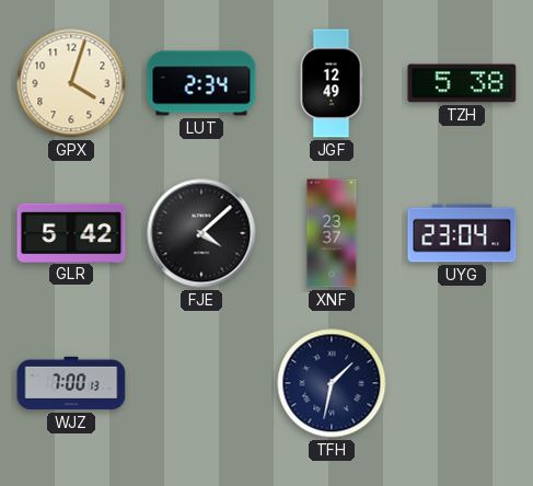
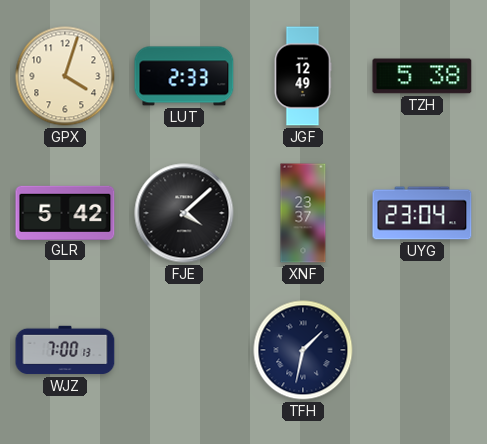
LUT: 2:34 -> 2:33
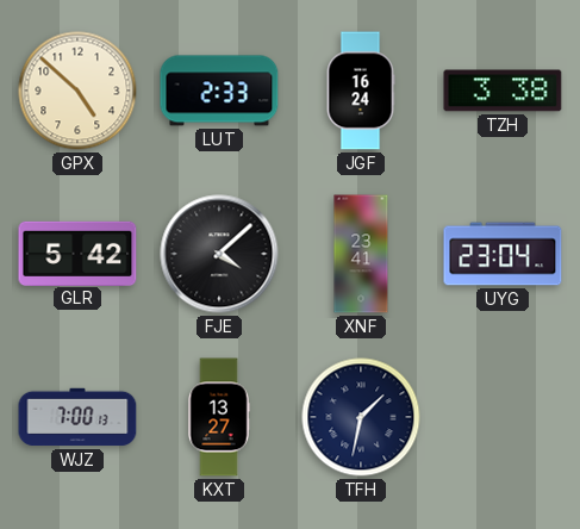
GPX: 4:03 -> 4:52
JGF: 12:49 -> 16:24
TZH: 5:38 -> 3:38
XNF: 23:37 -> 23:41
KXT: none -> 13:27
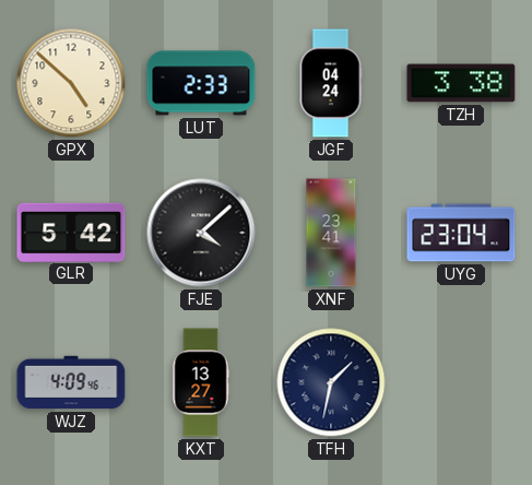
JGF: 16:24 -> 04:24
WJZ: 7:00 -> 4:09
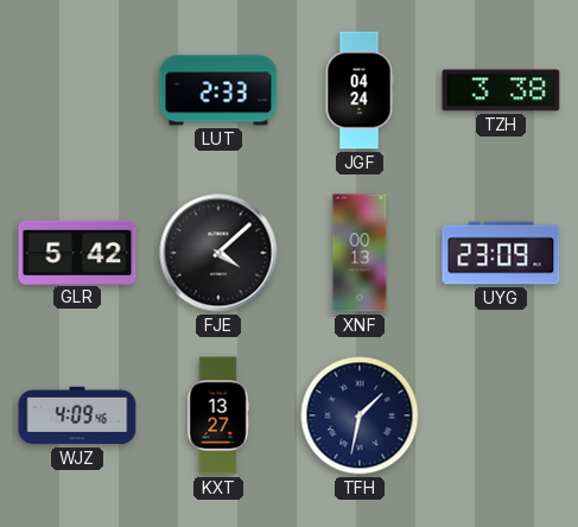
GPX: 4:52 -> none
XNF: 23:41 -> 00:13
UYG: 23:04 -> 23:09
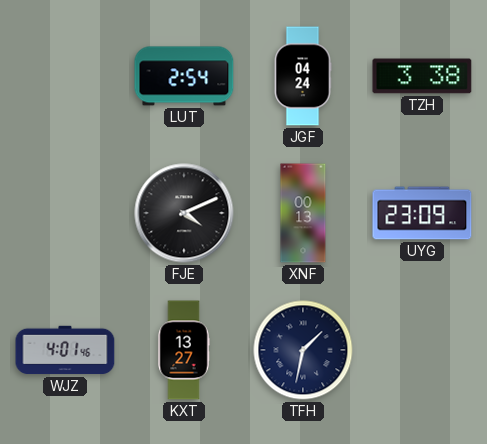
LUT: 2:33 -> 2:54
GLR: 5:42 -> none
FJE: 4:08 -> 4:11
WJZ: 4:09 -> 4:01
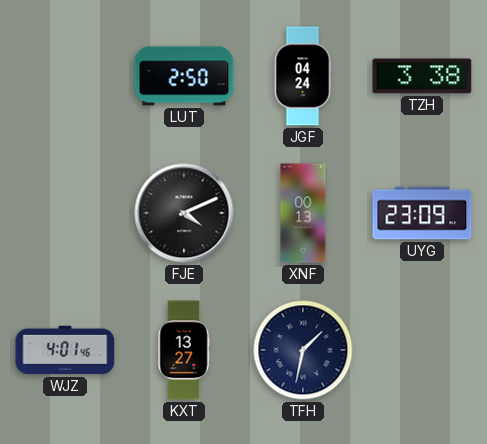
LUT: 2:54 -> 2:50
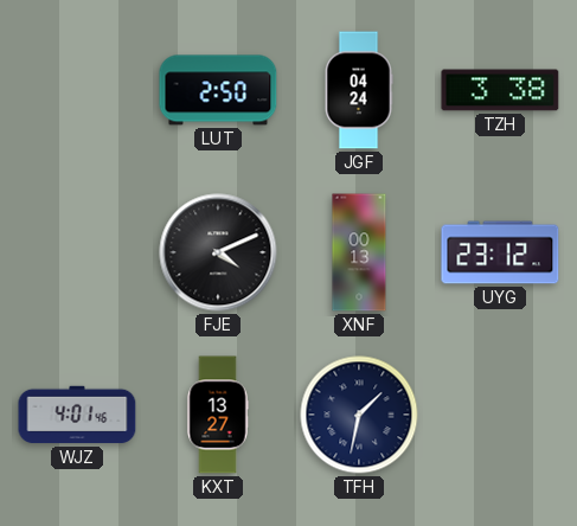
UYG: 23:09 -> 23:12
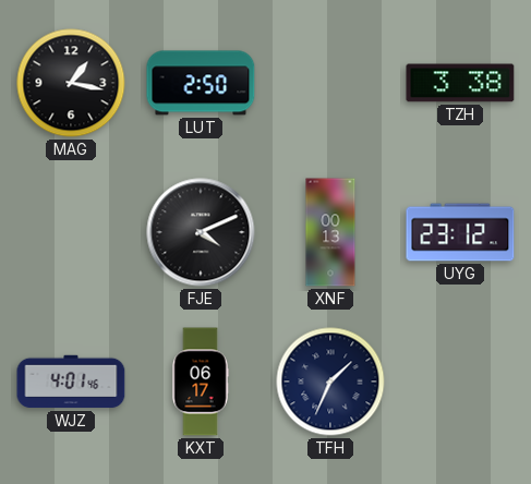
MAG: none -> 1:17
JGF: 04:24 -> none
KXT: 13:27 -> 06:17
TFH: 1:32 -> 1:34
